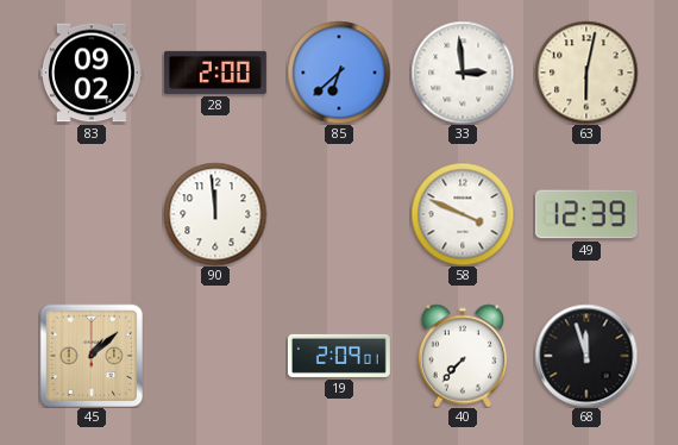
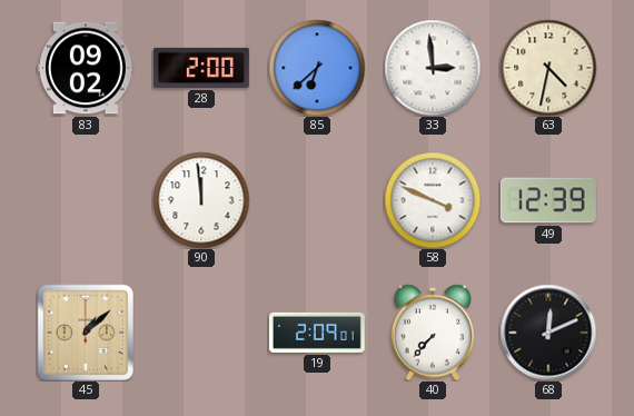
63: 6:02 -> 4:32
68: 11:57 -> 12:11
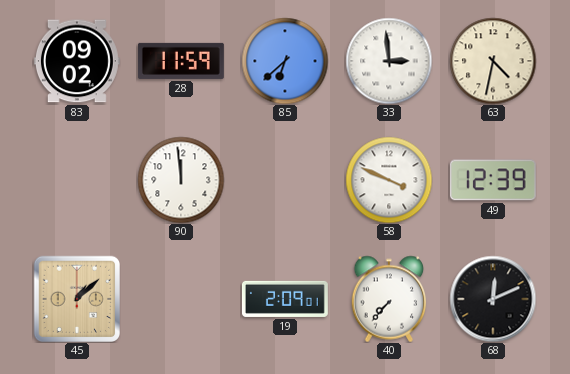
28: 2:00 -> 11:59
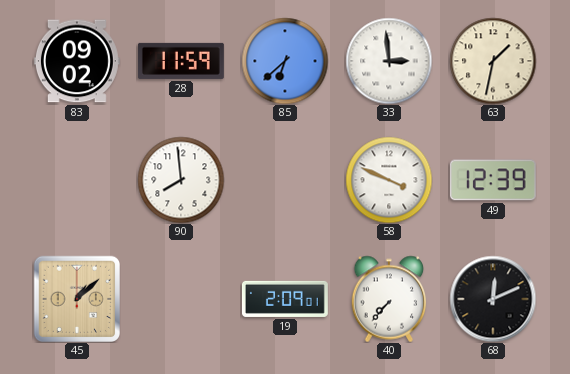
63: 4:32 -> 1:32
90: 11:59 -> 7:59
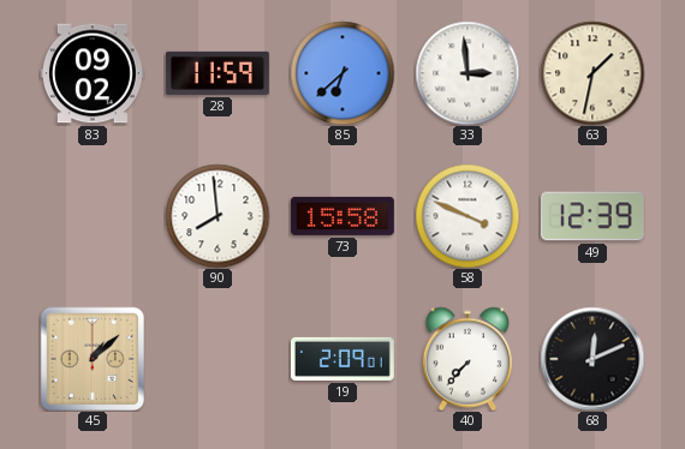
73: none -> 15:58
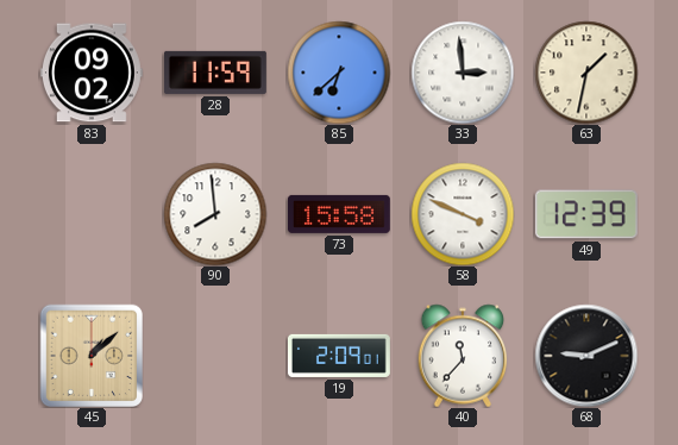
40: 7:37 -> 11:37
68: 12:11 -> 9:11
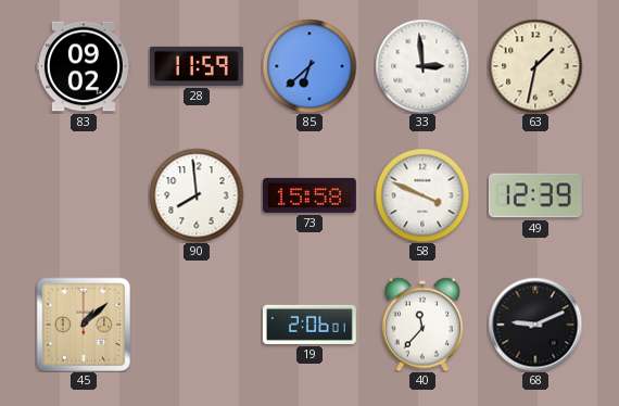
19: 2:09 -> 2:06
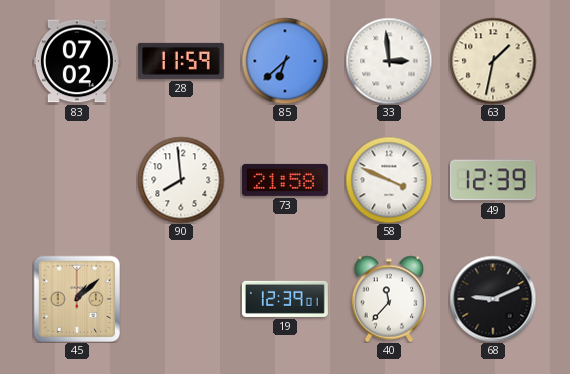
83: 09:02 -> 07:02
73: 15:58 -> 21:58
19: 2:06 -> 12:39
